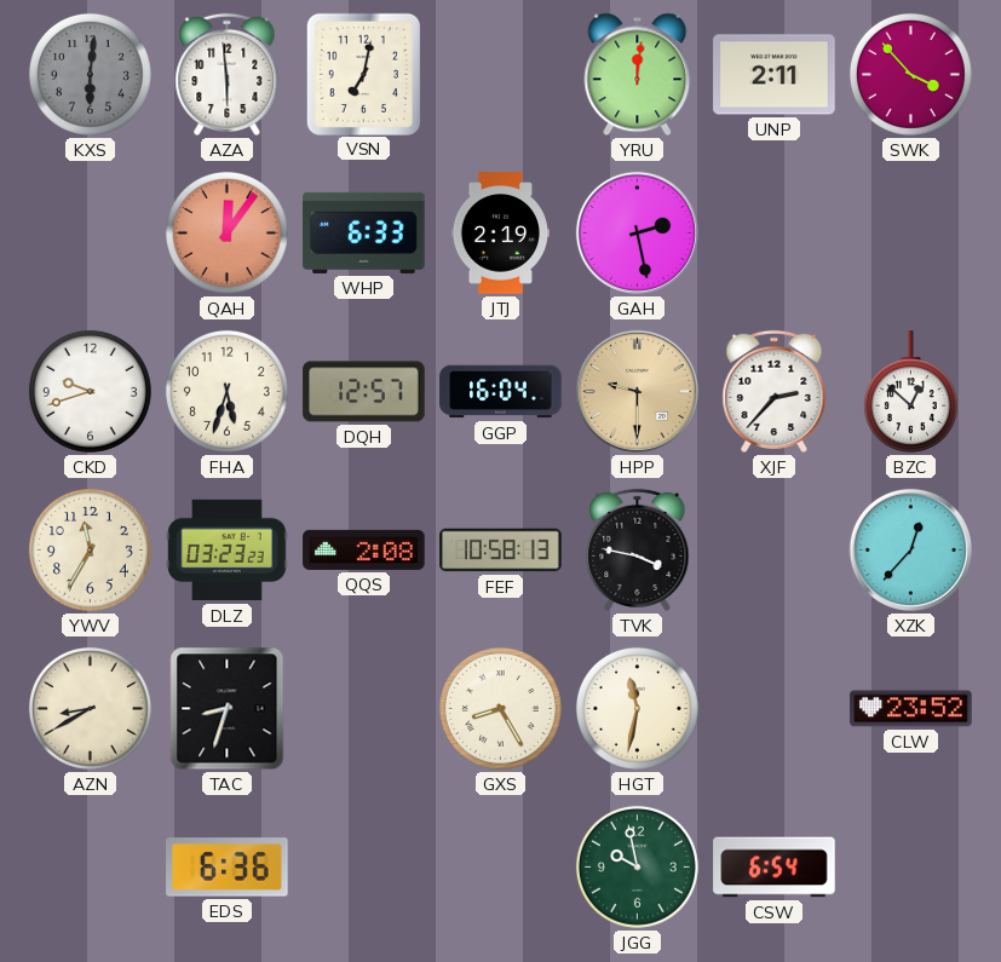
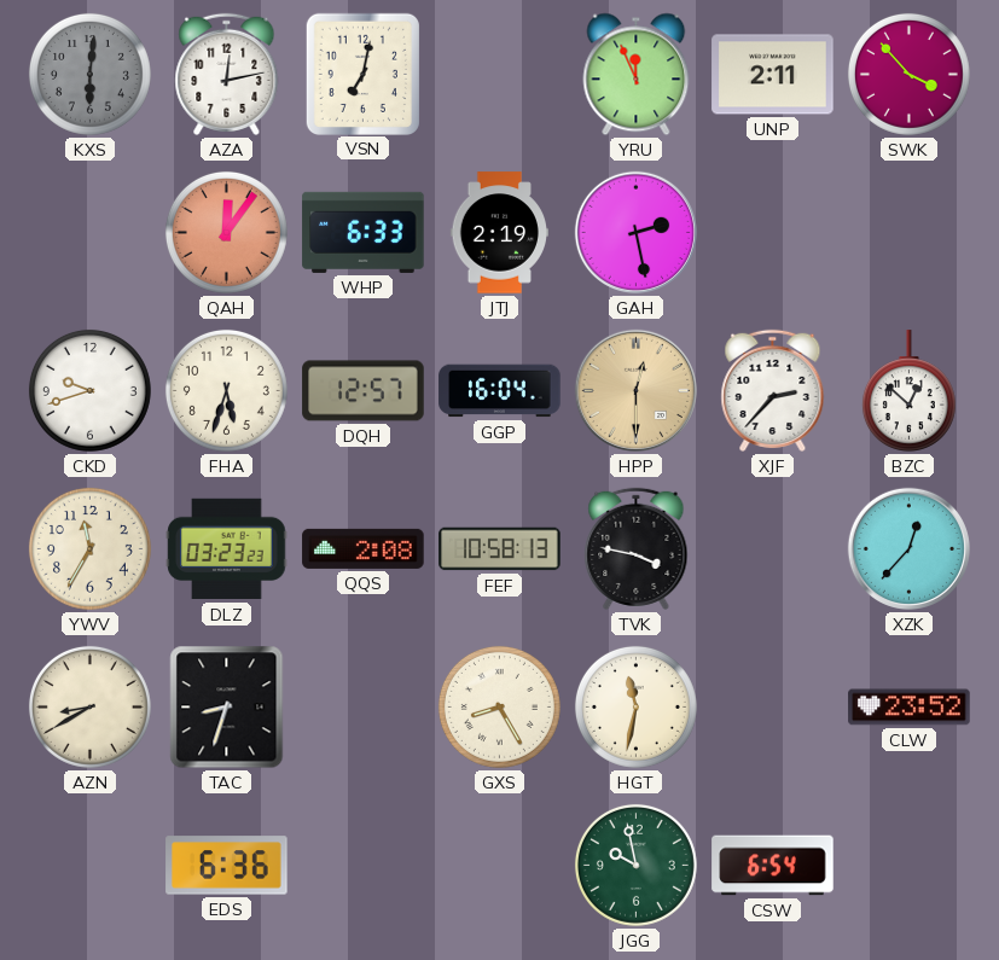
AZA: 5:59 -> 12:13
YRU: 12:01 -> 11:56
HPP: 9:30 -> 12:30
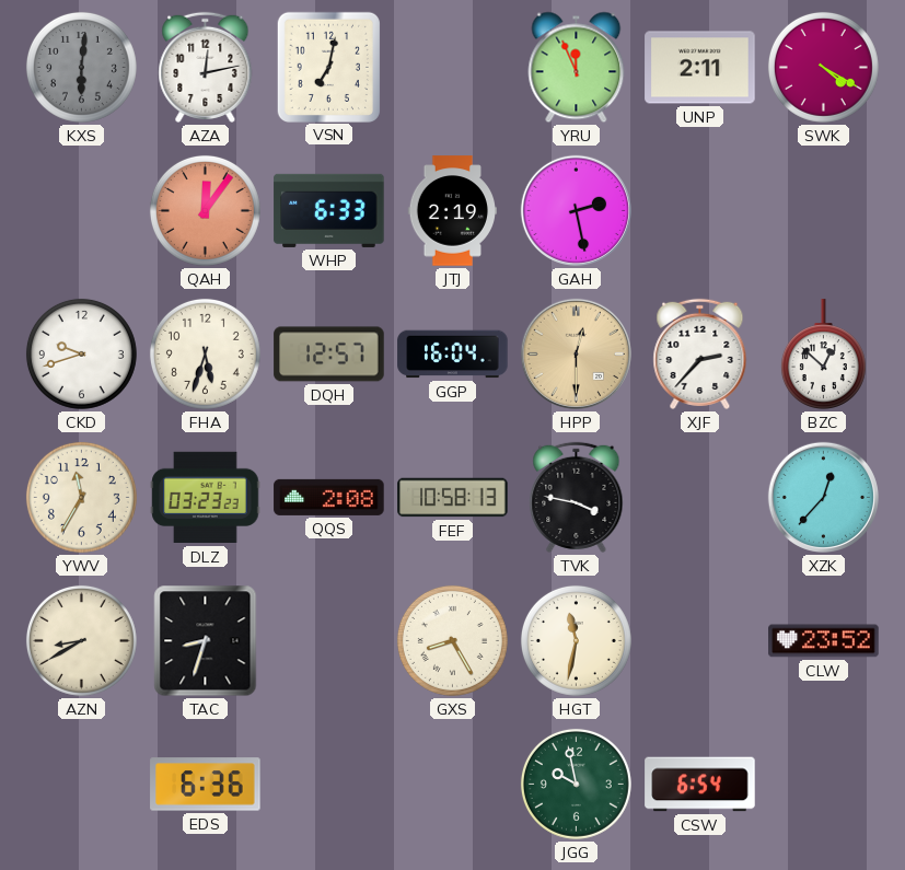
SWK: 3:53 -> 4:20
